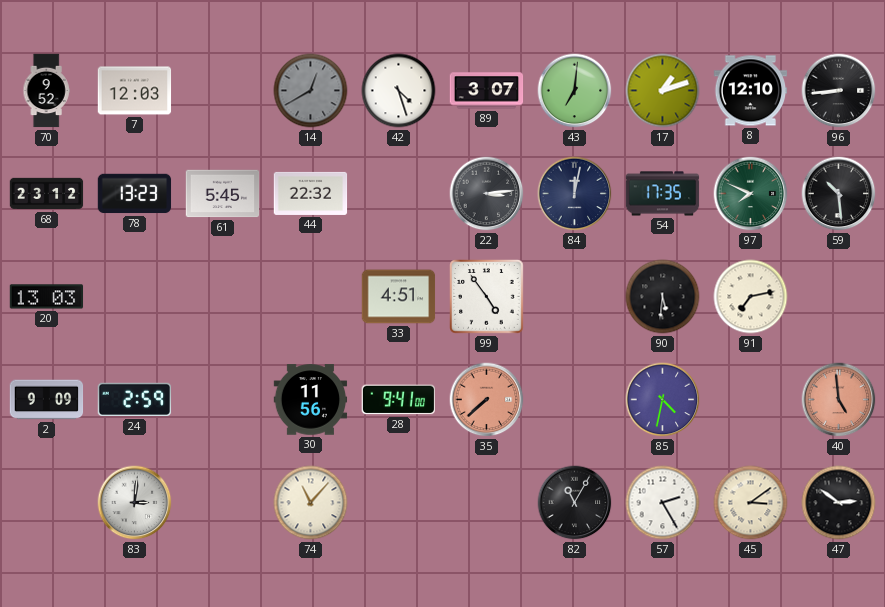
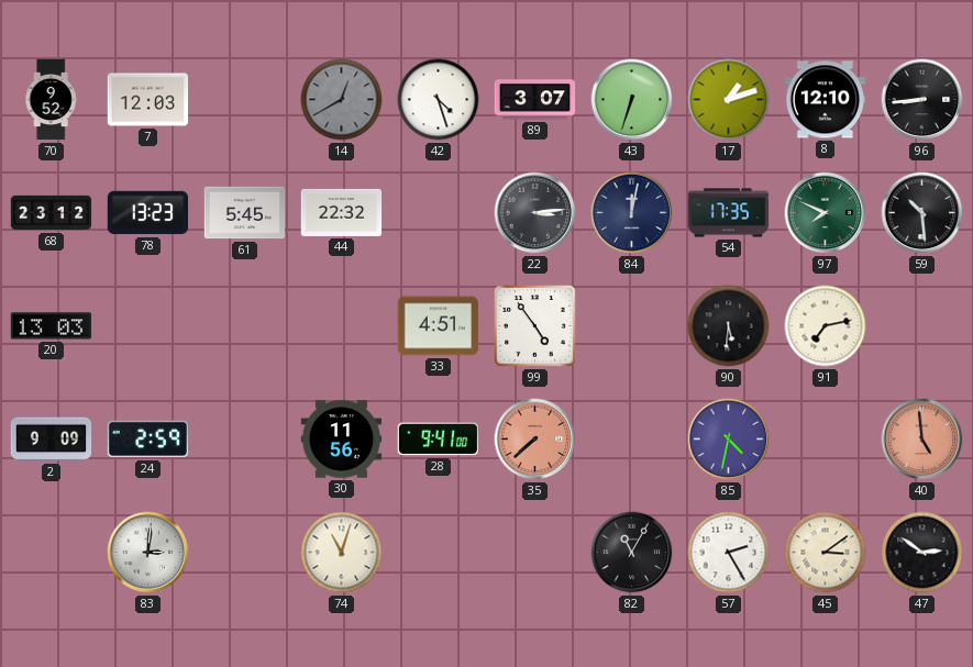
43: 7:01 -> 6:33
74: 11:07 -> 11:03
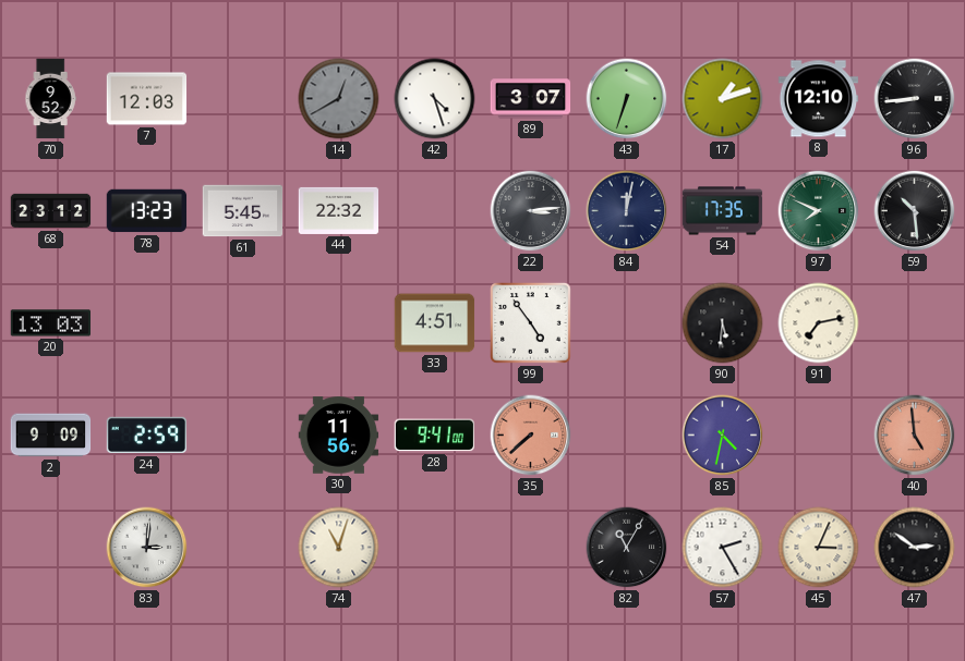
45: 3:09 -> 3:04
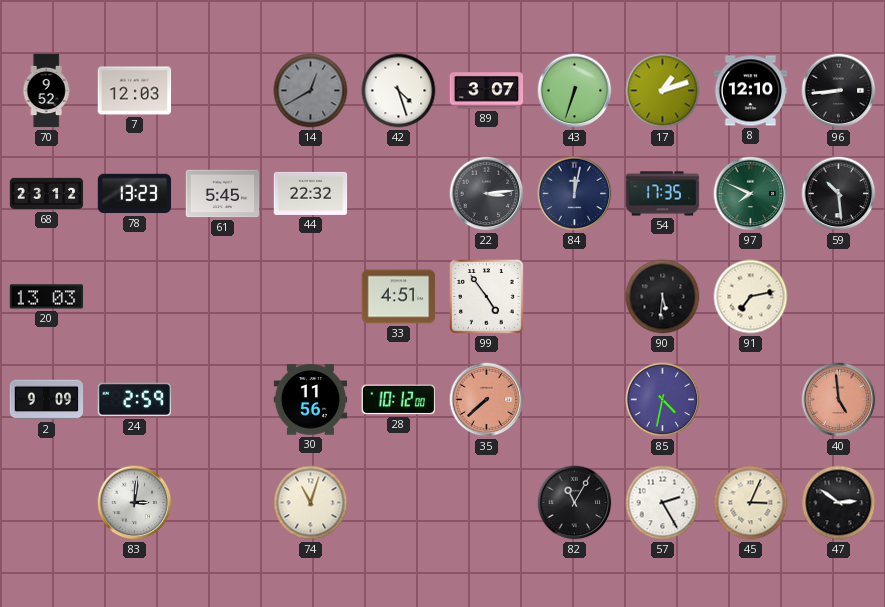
28: 9:41 -> 10:12
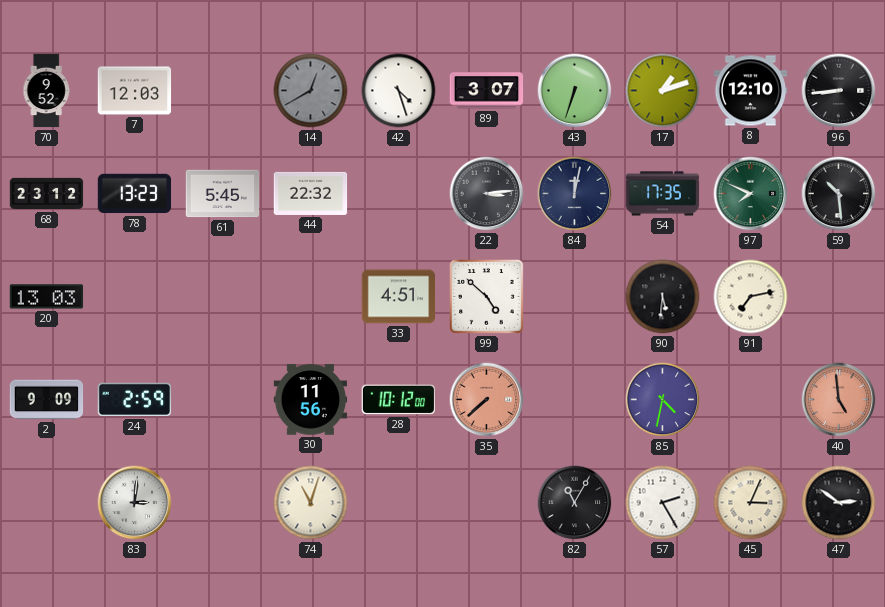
99: 4:54 -> 4:52
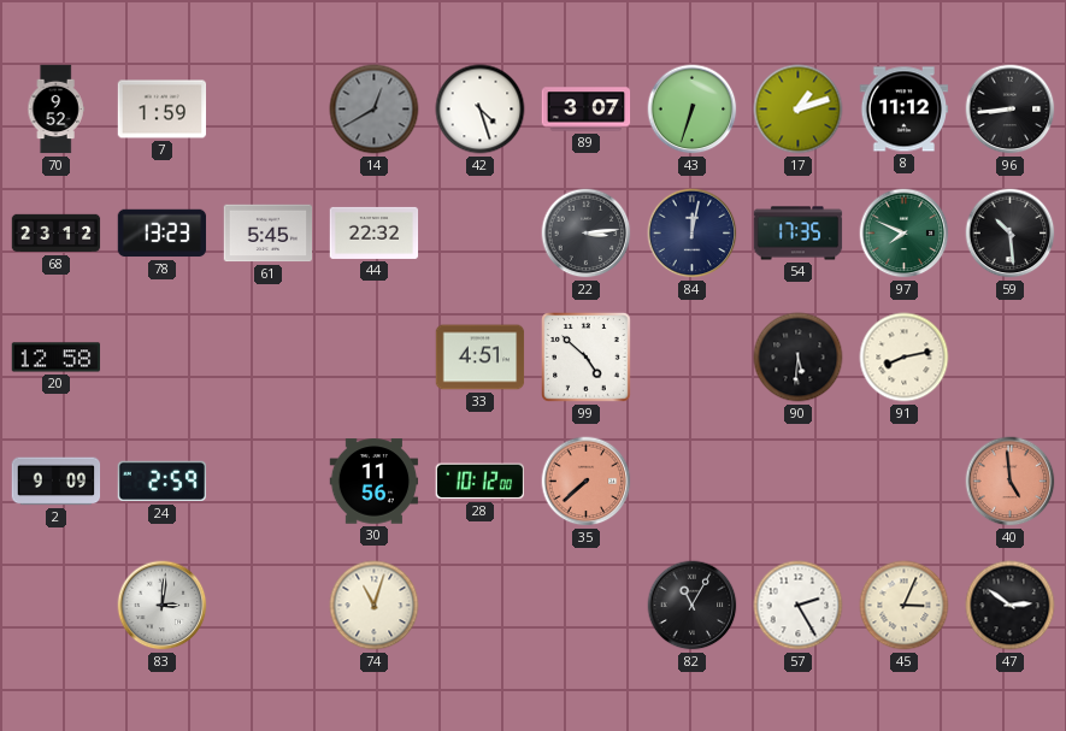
7: 12:03 -> 1:59
8: 12:10 -> 11:12
20: 13:03 -> 12:58
91: 7:13 -> 8:13
85: 4:32 -> none
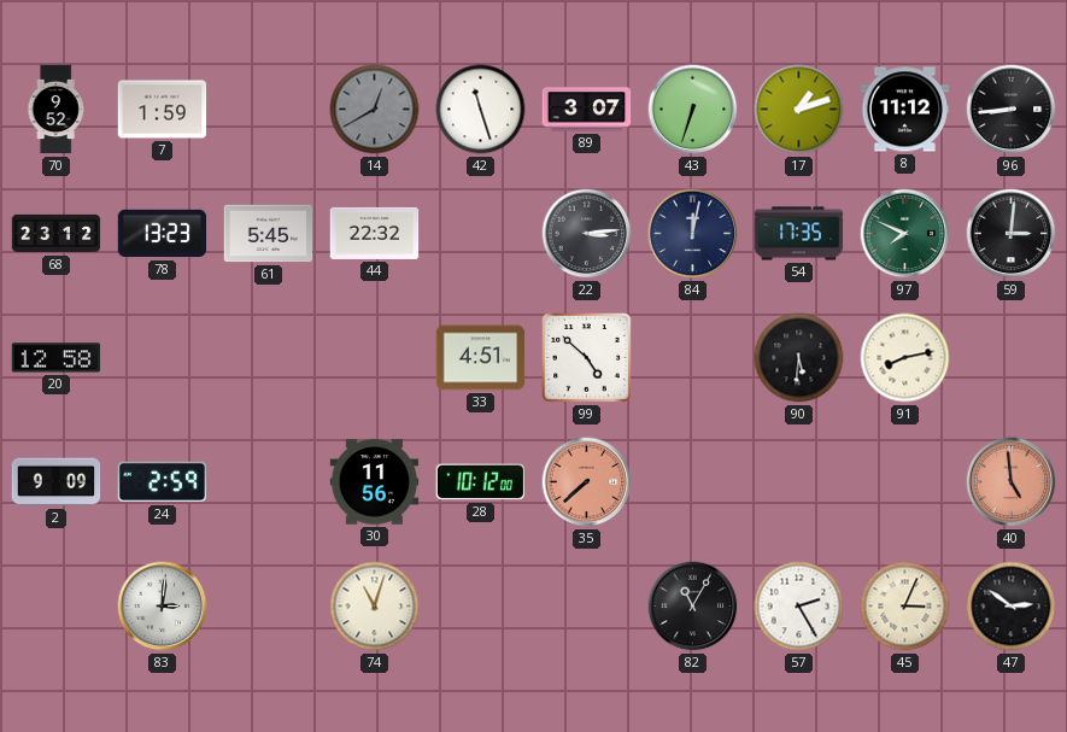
42: 4:27 -> 11:27
59: 10:29 -> 3:01
